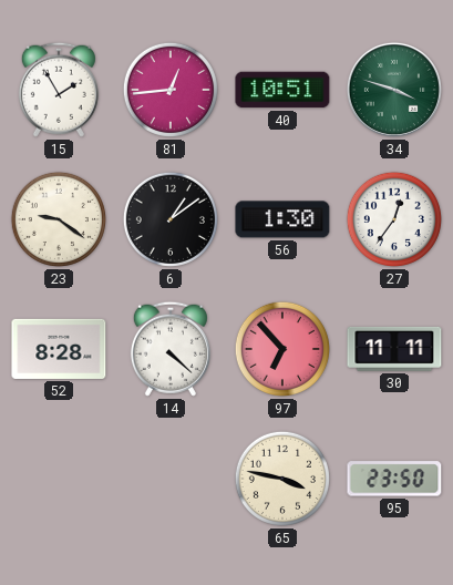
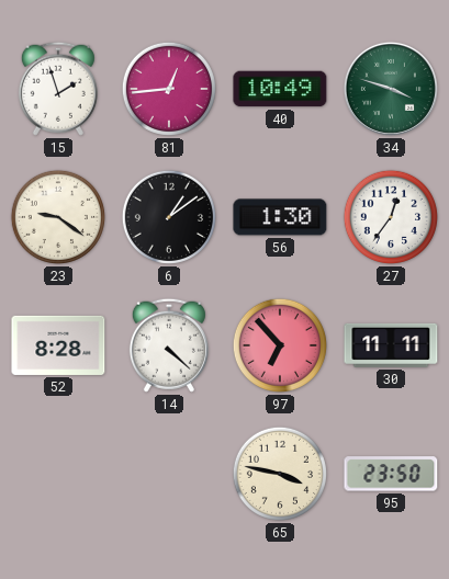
15: 1:55 -> 1:57
40: 10:51 -> 10:49
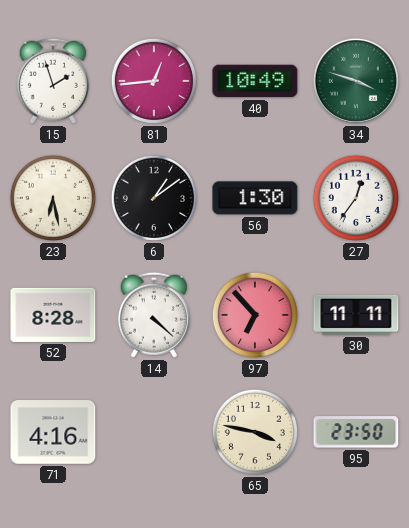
23: 9:21 -> 6:28
71: none -> 4:16
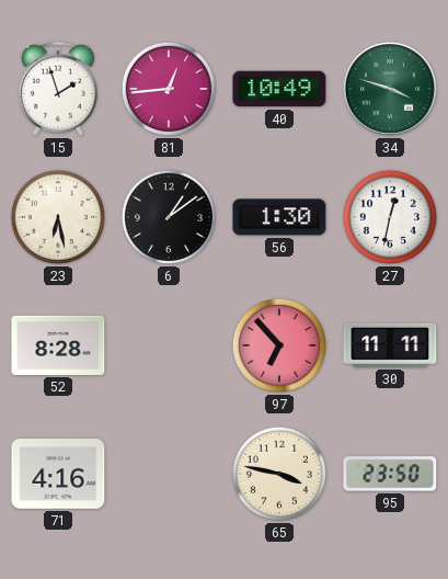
27: 12:36 -> 12:32
14: 4:22 -> none
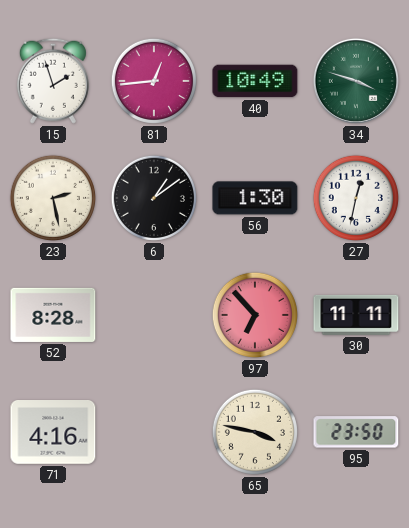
23: 6:28 -> 2:28
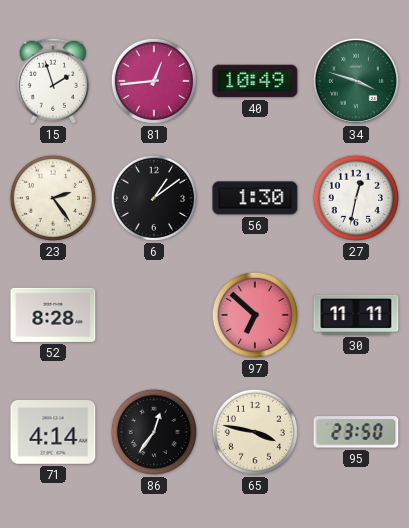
23: 2:28 -> 2:24
97: 6:53 -> 6:52
71: 4:16 -> 4:14
86: none -> 12:36
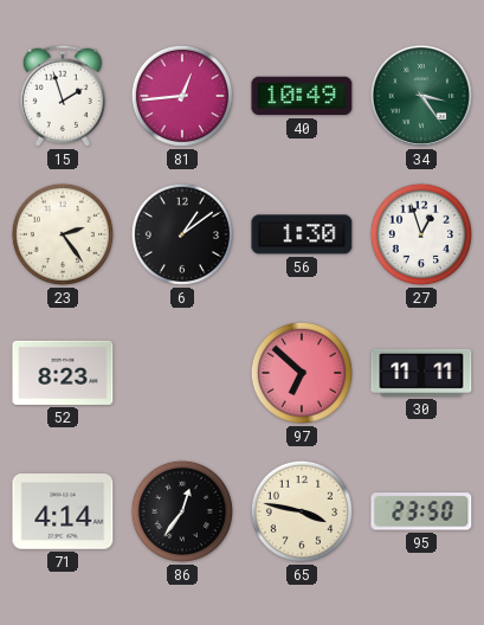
34: 3:48 -> 3:24
27: 12:32 -> 12:57
52: 8:28 -> 8:23
